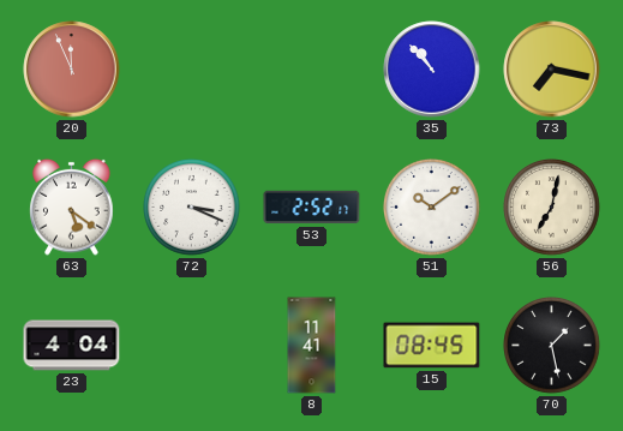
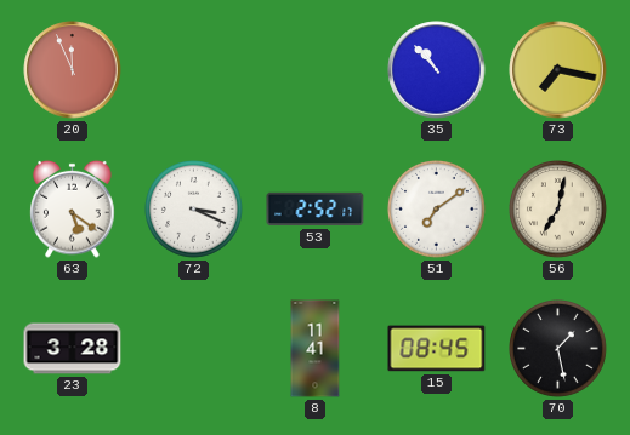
51: 10:09 -> 7:09
23: 4:04 -> 3:28
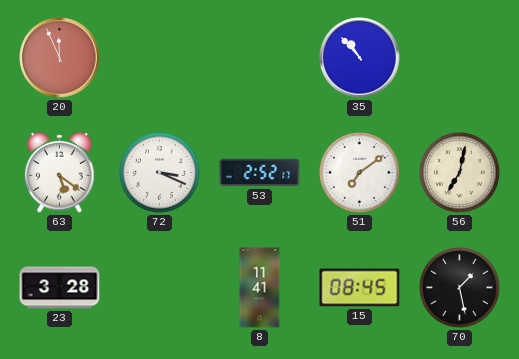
73: 7:17 -> none
